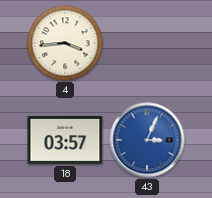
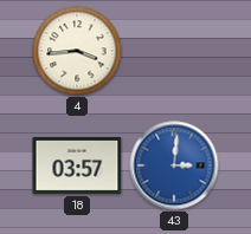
43: 3:04 -> 3:01
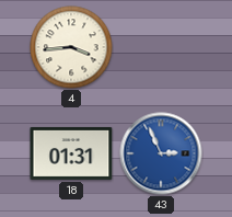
18: 03:57 -> 01:31
43: 3:01 -> 2:56
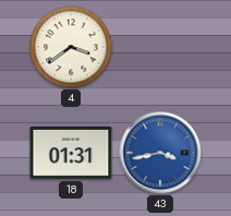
4: 3:44 -> 3:39
43: 2:56 -> 3:43
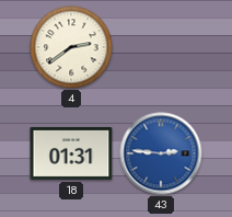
4: 3:39 -> 2:39
43: 3:43 -> 2:46
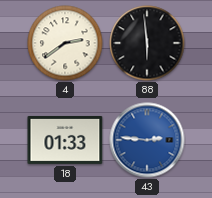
88: none -> 5:59
18: 01:31 -> 01:33
